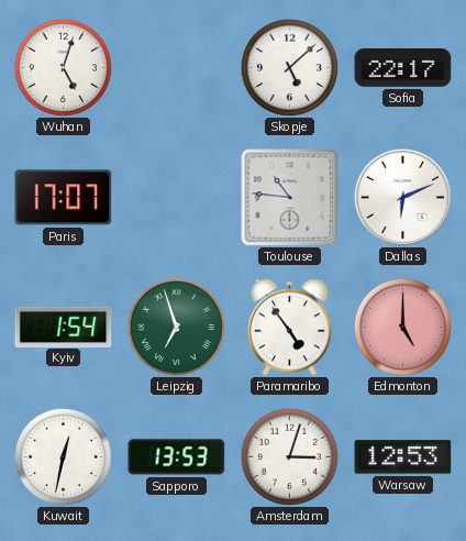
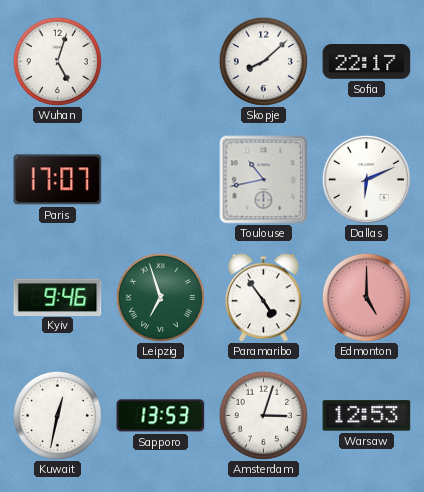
Skopje: 5:08 -> 8:08
Toulouse: 10:46 -> 10:43
Kyiv: 1:54 -> 9:46
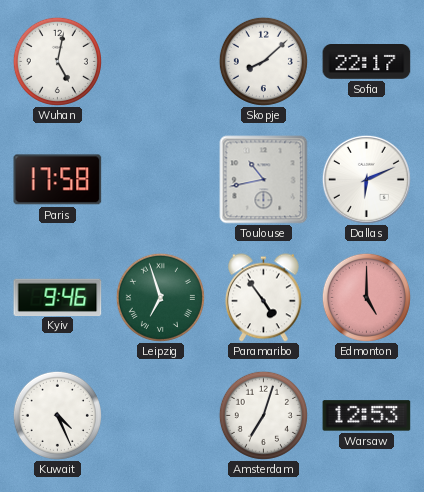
Wuhan: 5:03 -> 5:02
Paris: 17:07 -> 17:58
Kuwait: 12:32 -> 4:26
Sapporo: 13:53 -> none
Amsterdam: 3:03 -> 7:03
